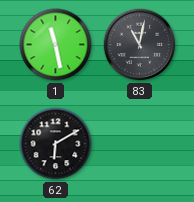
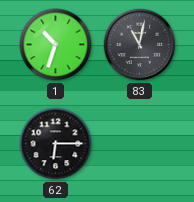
1: 11:28 -> 10:33
62: 6:10 -> 6:15
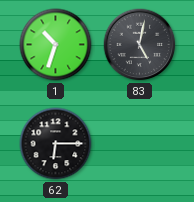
83: 11:02 -> 5:02
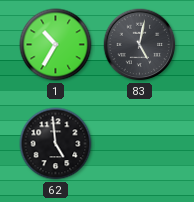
1: 10:33 -> 10:35
62: 6:15 -> 4:59
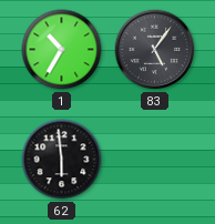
83: 5:02 -> 5:06
62: 4:59 -> 5:59
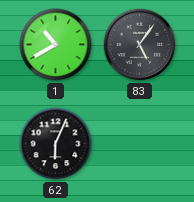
1: 10:35 -> 10:40
62: 5:59 -> 6:04
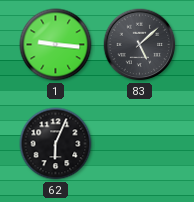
1: 10:40 -> 9:16
83: 5:06 -> 5:08
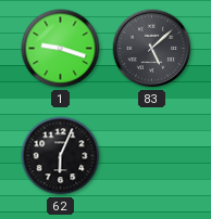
1: 9:16 -> 9:18
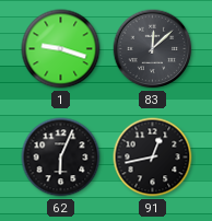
83: 5:08 -> 12:08
91: none -> 12:43
